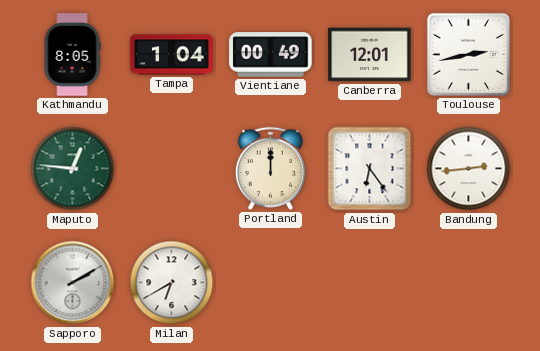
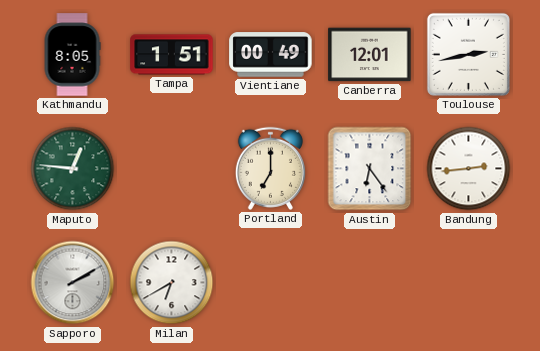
Tampa: 1:04 -> 1:51
Portland: 12:00 -> 7:00
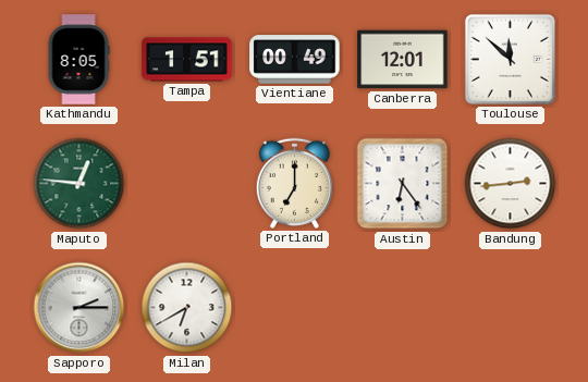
Toulouse: 2:43 -> 11:52
Sapporo: 2:10 -> 2:15
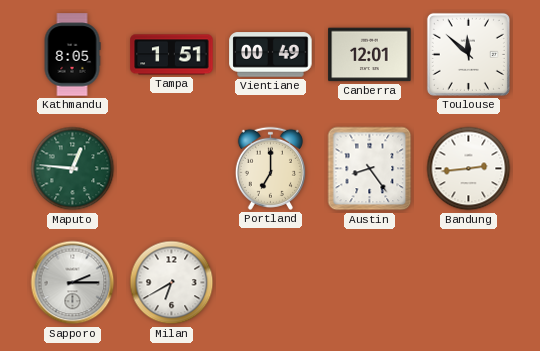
Austin: 6:24 -> 8:24
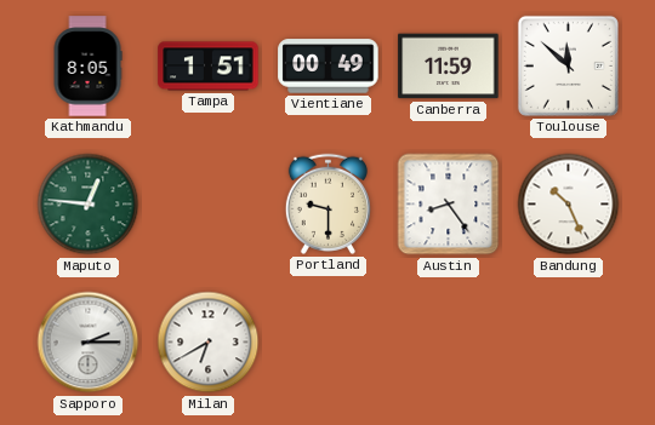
Canberra: 12:01 -> 11:59
Portland: 7:00 -> 9:30
Bandung: 2:44 -> 10:26
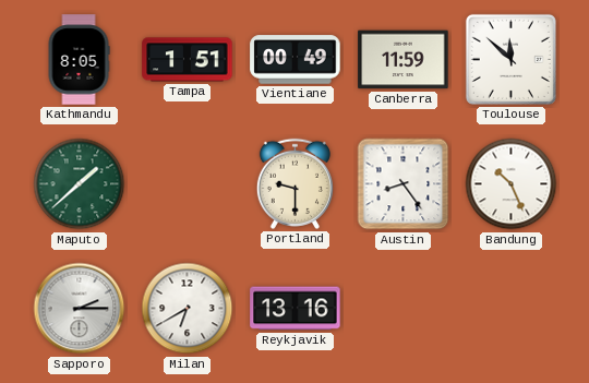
Maputo: 12:46 -> 1:38
Reykjavik: none -> 13:16
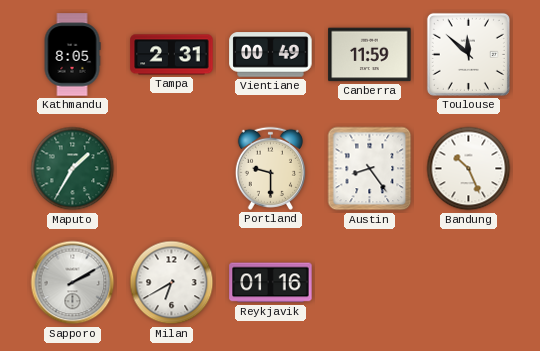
Tampa: 1:51 -> 2:31
Maputo: 1:38 -> 1:35
Sapporo: 2:15 -> 2:10
Reykjavik: 13:16 -> 01:16
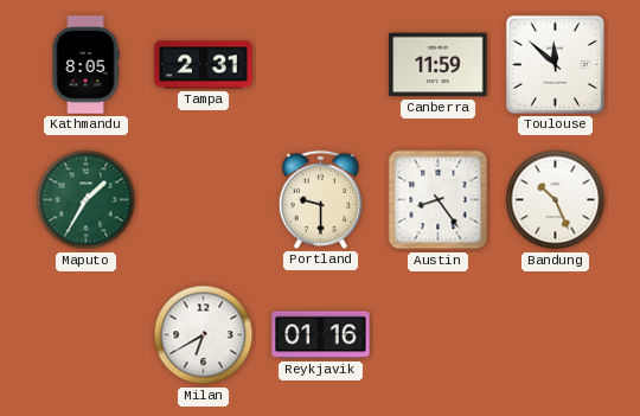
Vientiane: 00:49 -> none
Sapporo: 2:10 -> none
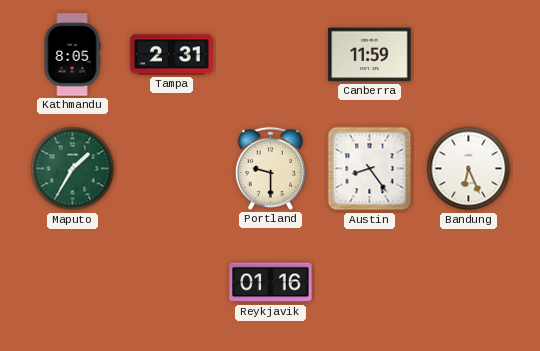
Toulouse: 11:52 -> none
Bandung: 10:26 -> 6:26
Milan: 6:40 -> none
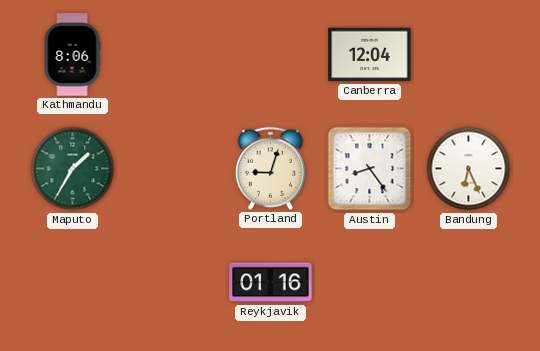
Kathmandu: 8:05 -> 8:06
Tampa: 2:31 -> none
Canberra: 11:59 -> 12:04
Portland: 9:30 -> 9:03
